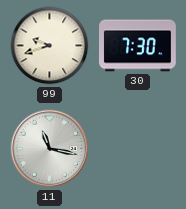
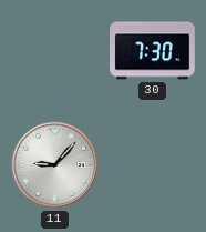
99: 9:42 -> none
11: 11:17 -> 9:07
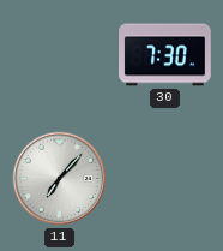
11: 9:07 -> 7:07
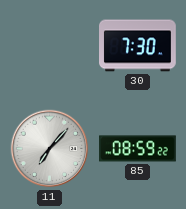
85: none -> 08:59
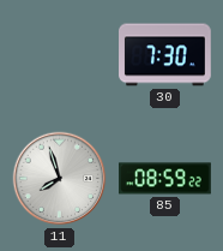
11: 7:07 -> 7:57
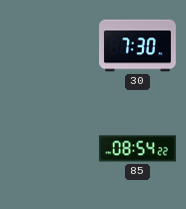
11: 7:57 -> none
85: 08:59 -> 08:54
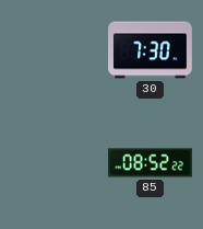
85: 08:54 -> 08:52
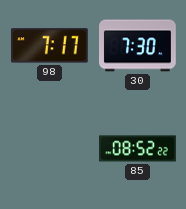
98: none -> 7:17
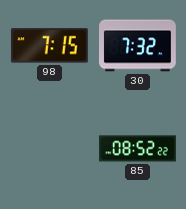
98: 7:17 -> 7:15
30: 7:30 -> 7:32
